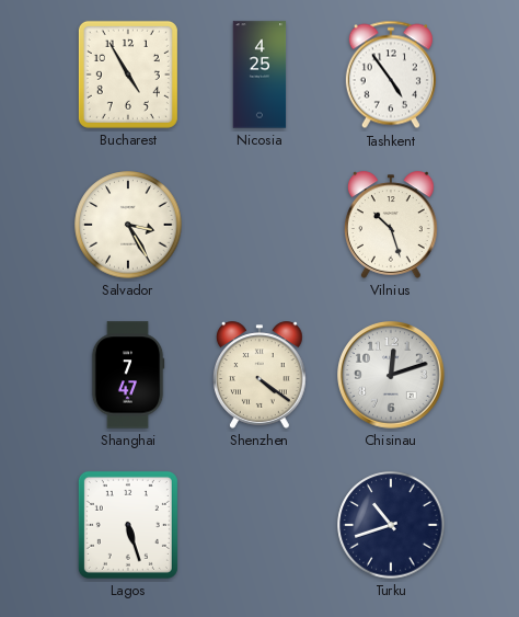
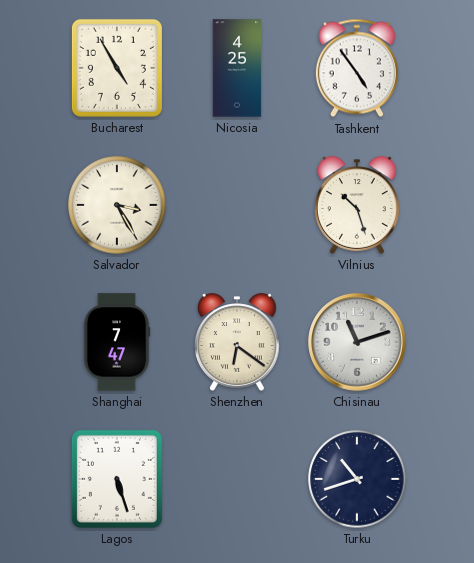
Shenzhen: 4:21 -> 6:21
Chisinau: 12:12 -> 11:12
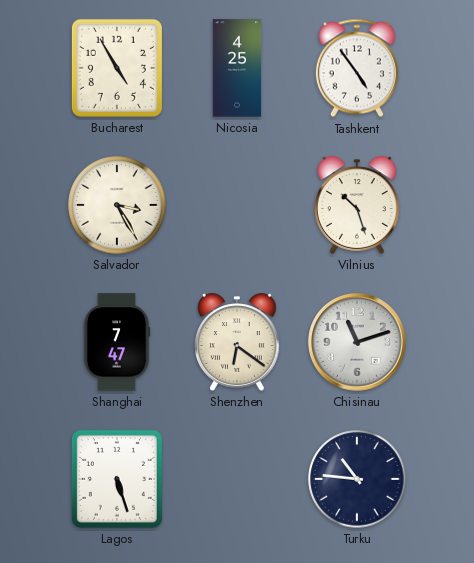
Turku: 10:42 -> 10:46
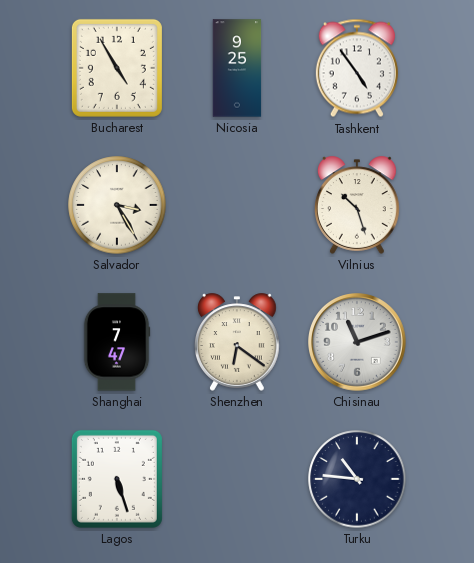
Nicosia: 4:25 -> 9:25
